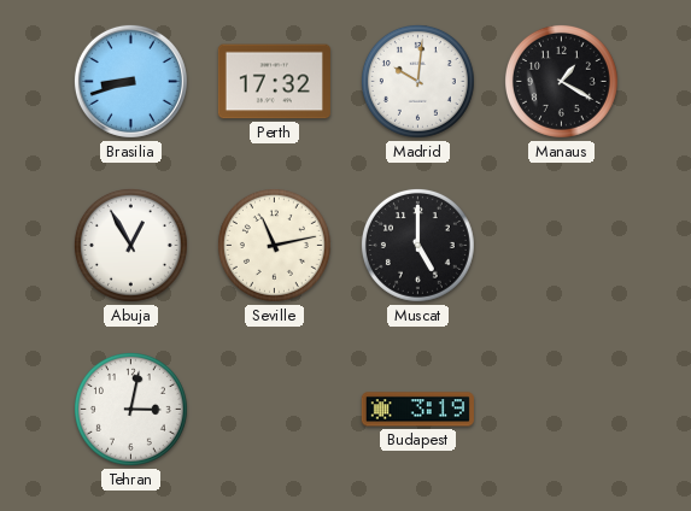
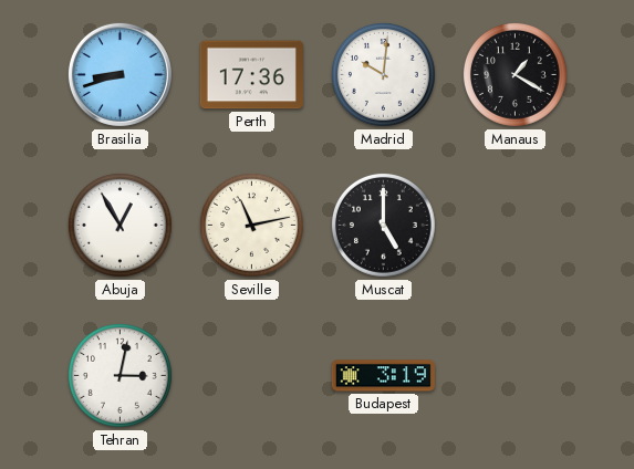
Perth: 17:32 -> 17:36
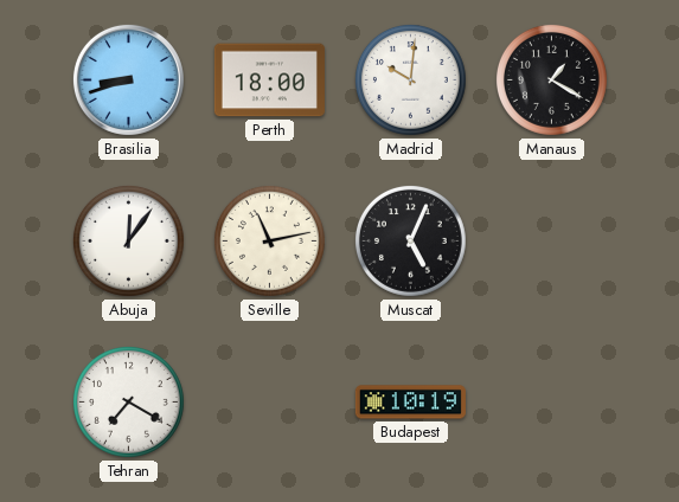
Perth: 17:36 -> 18:00
Abuja: 12:55 -> 12:06
Muscat: 5:00 -> 5:04
Tehran: 3:02 -> 7:20
Budapest: 3:19 -> 10:19
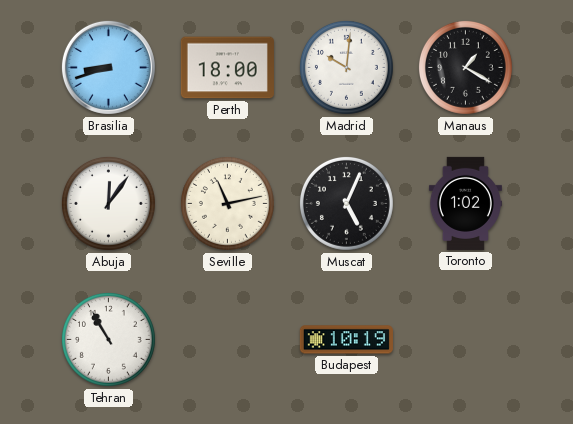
Toronto: none -> 1:02
Tehran: 7:20 -> 10:55
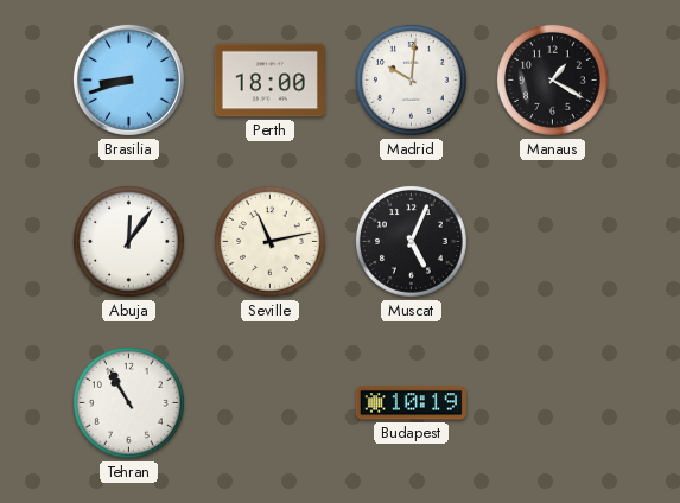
Toronto: 1:02 -> none
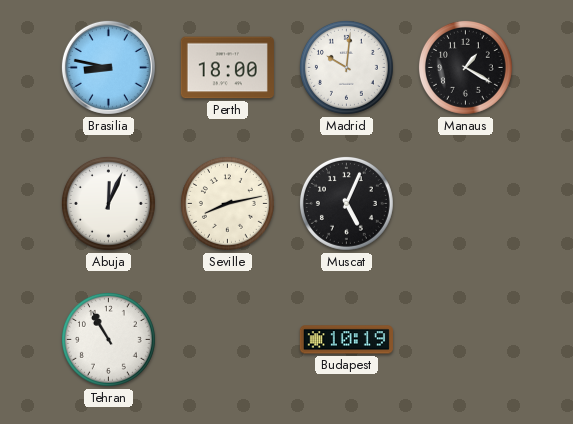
Brasilia: 8:42 -> 8:47
Abuja: 12:06 -> 12:04
Seville: 11:13 -> 8:13
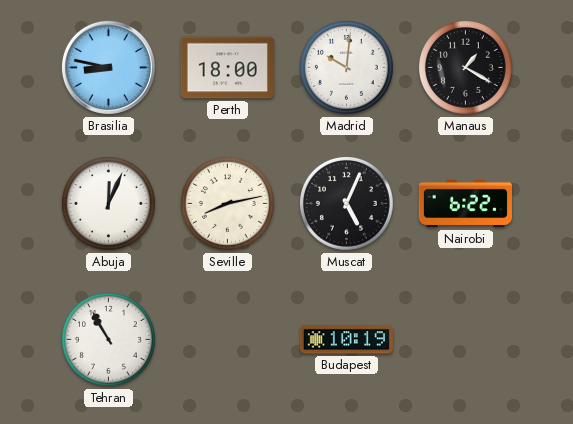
Nairobi: none -> 6:22
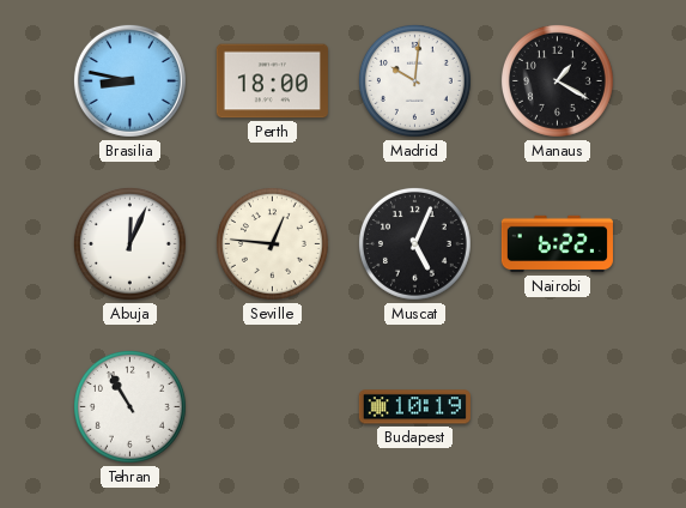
Seville: 8:13 -> 12:46
